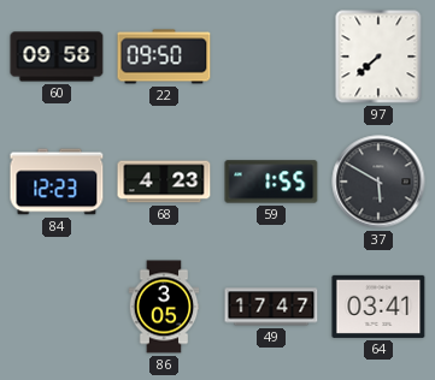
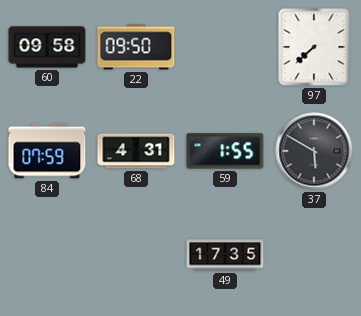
84: 12:23 -> 07:59
68: 4:23 -> 4:31
86: 3:05 -> none
49: 17:47 -> 17:35
64: 03:41 -> none
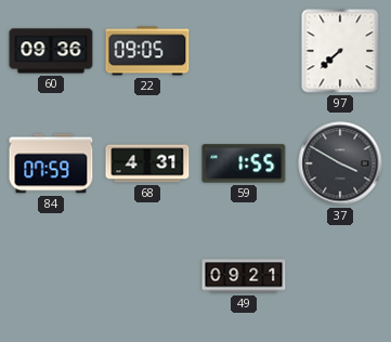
60: 09:58 -> 09:36
22: 09:50 -> 09:05
37: 5:50 -> 3:50
49: 17:35 -> 09:21
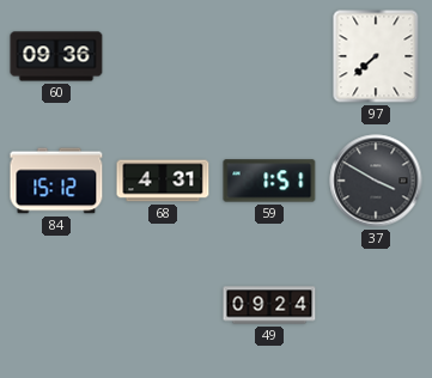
22: 09:05 -> none
84: 07:59 -> 15:12
59: 1:55 -> 1:51
49: 09:21 -> 09:24
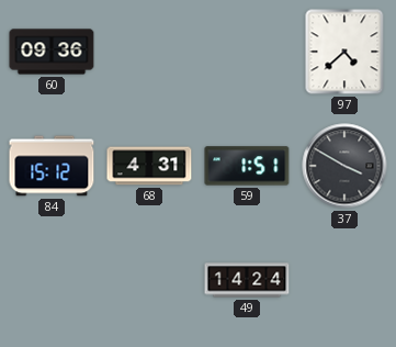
97: 7:38 -> 4:38
49: 09:24 -> 14:24
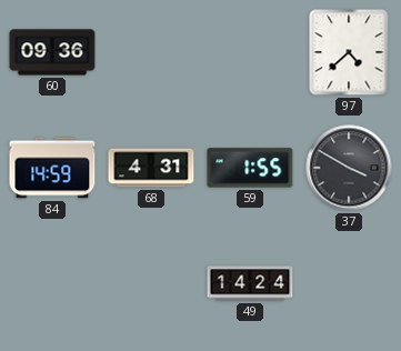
84: 15:12 -> 14:59
59: 1:51 -> 1:55
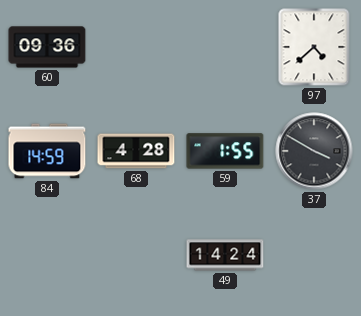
68: 4:31 -> 4:28
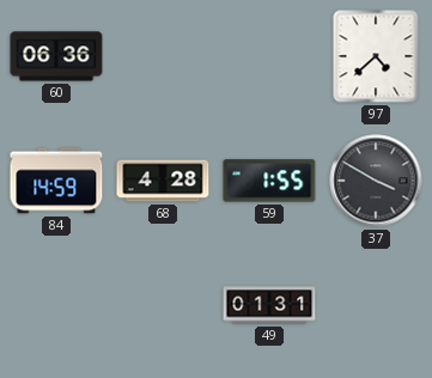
60: 09:36 -> 06:36
49: 14:24 -> 01:31
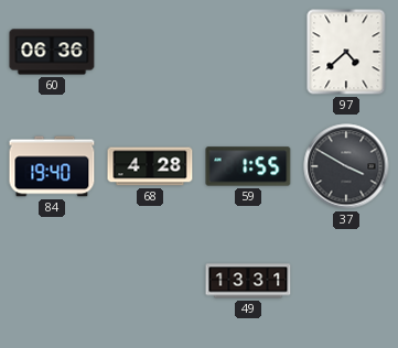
84: 14:59 -> 19:40
49: 01:31 -> 13:31
